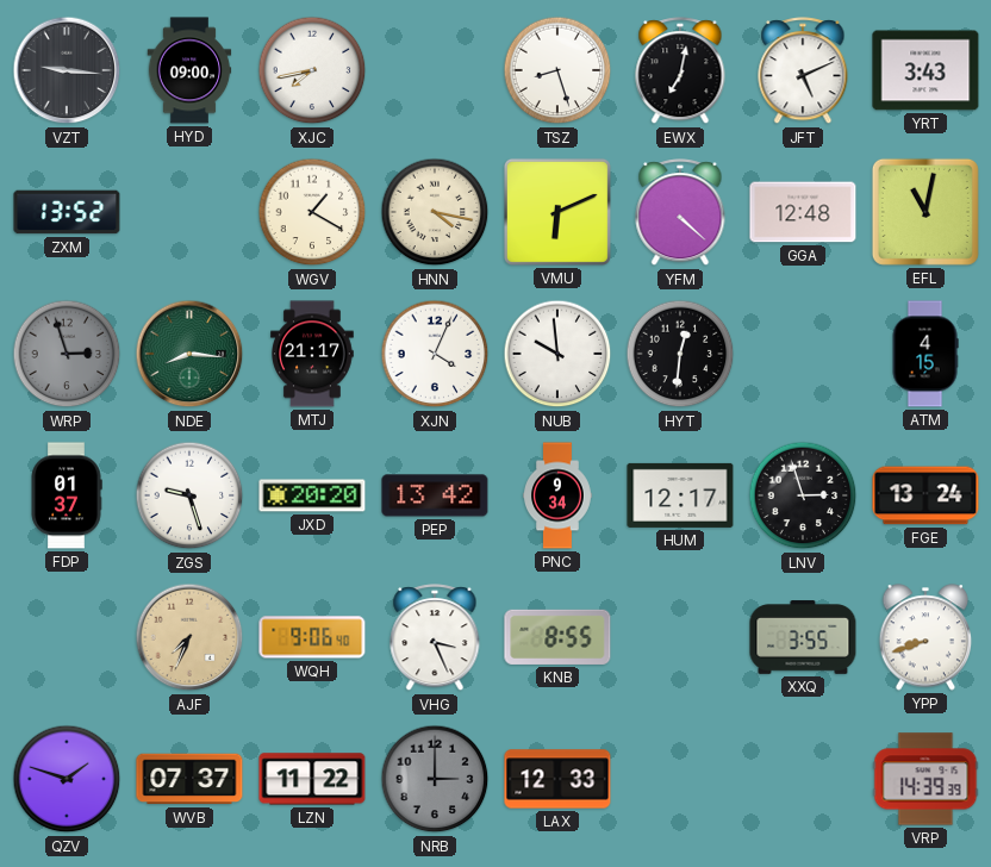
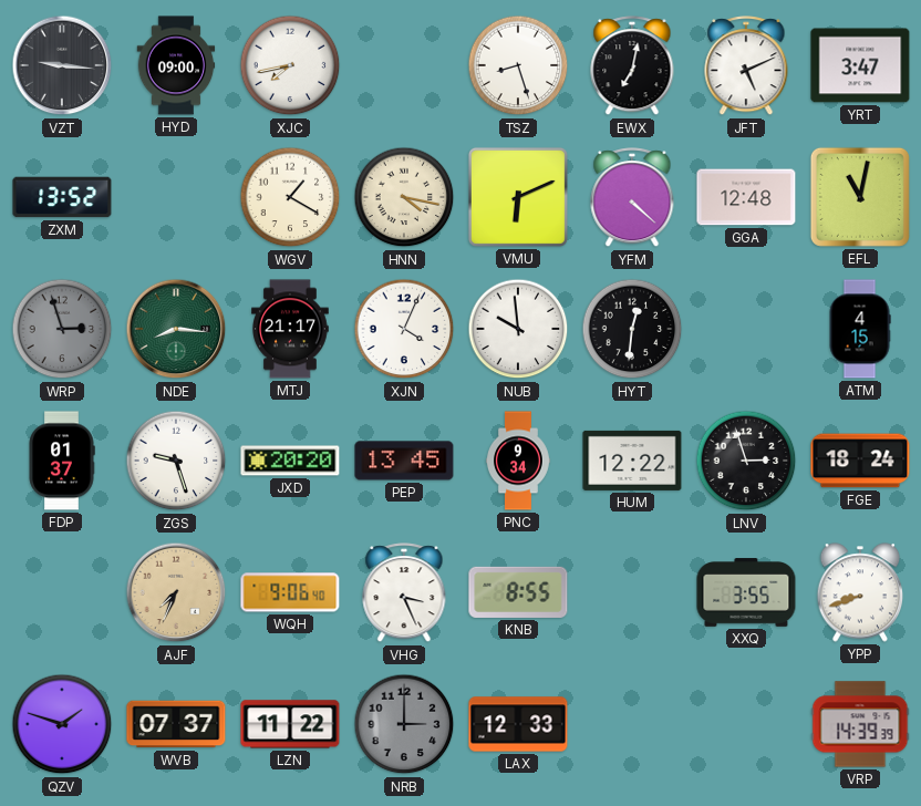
YRT: 3:43 -> 3:47
PEP: 13:42 -> 13:45
HUM: 12:17 -> 12:22
FGE: 13:24 -> 18:24
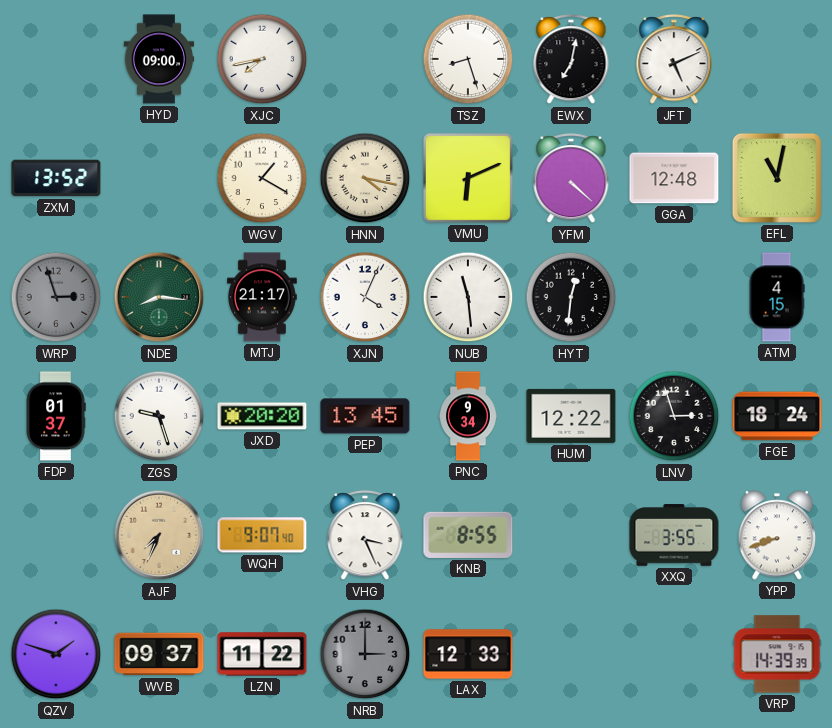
VZT: 9:16 -> none
YRT: 3:47 -> none
NUB: 9:59 -> 11:29
WQH: 9:06 -> 9:07
WVB: 07:37 -> 09:37
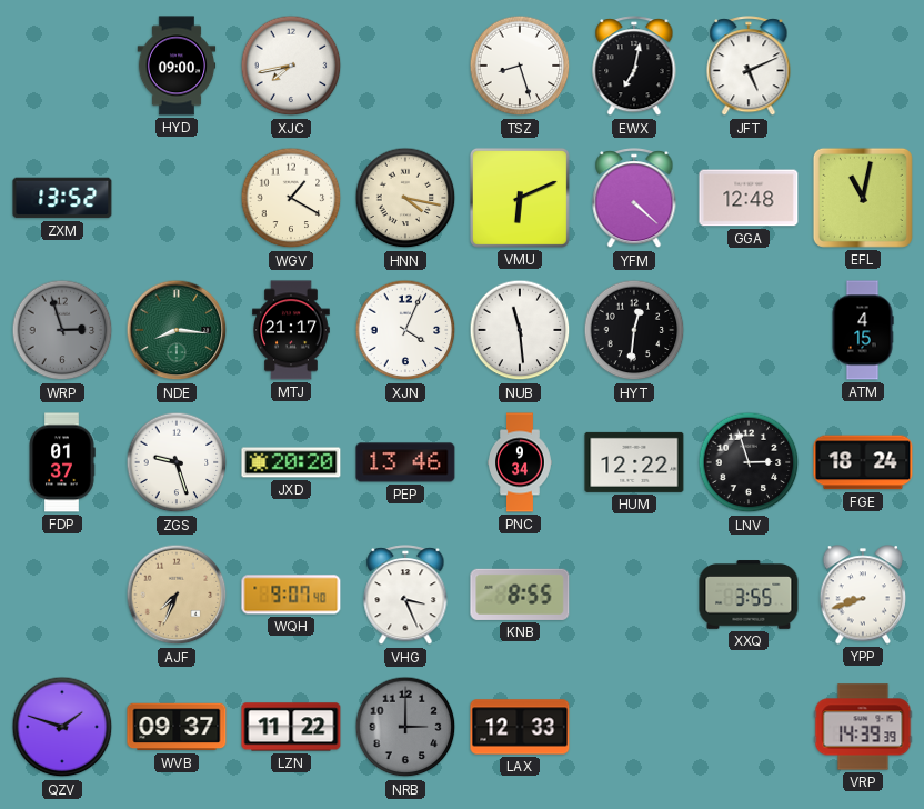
PEP: 13:45 -> 13:46
